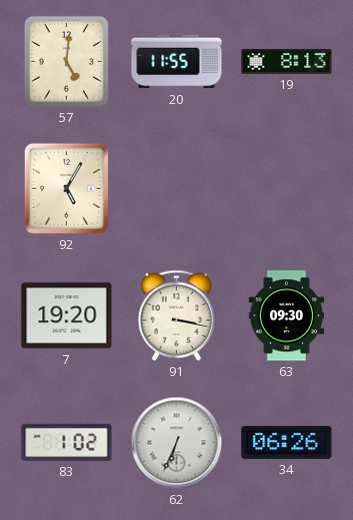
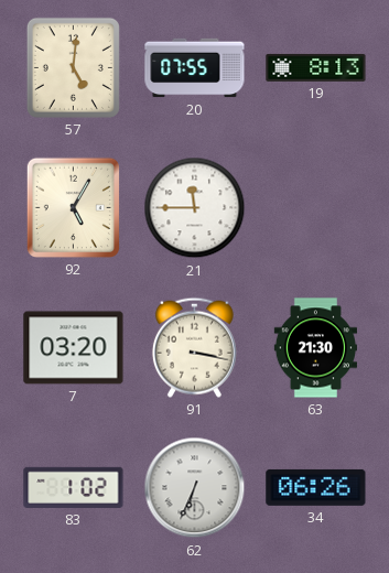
20: 11:55 -> 07:55
21: none -> 11:45
7: 19:20 -> 03:20
63: 09:30 -> 21:30
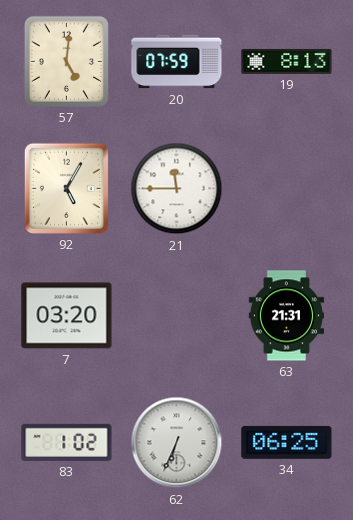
20: 07:55 -> 07:59
91: 3:17 -> none
63: 21:30 -> 21:31
34: 06:26 -> 06:25
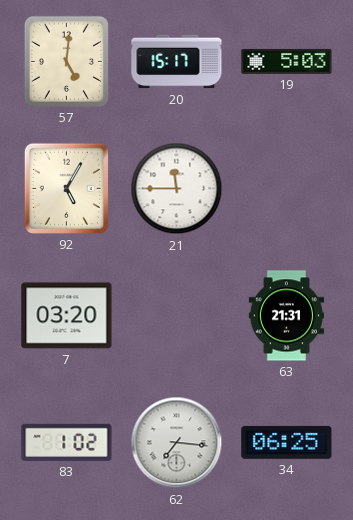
20: 07:59 -> 15:17
19: 8:13 -> 5:03
62: 6:34 -> 7:16
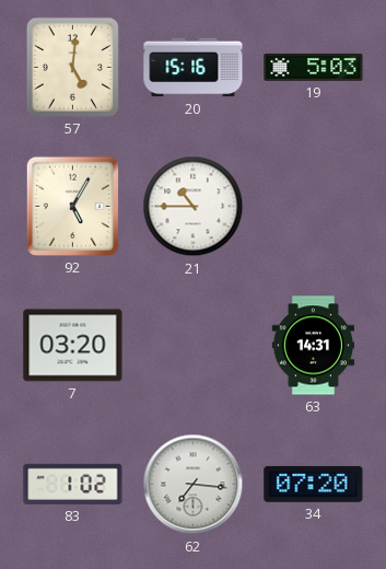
20: 15:17 -> 15:16
21: 11:45 -> 10:45
63: 21:31 -> 14:31
34: 06:25 -> 07:20
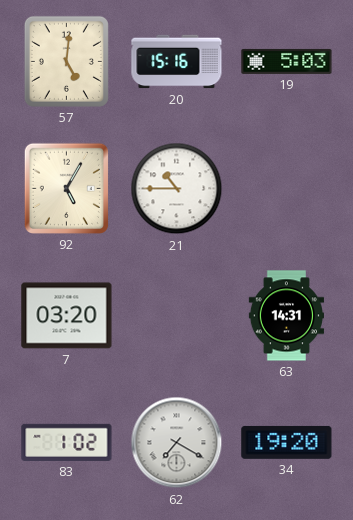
62: 7:16 -> 7:20
34: 07:20 -> 19:20
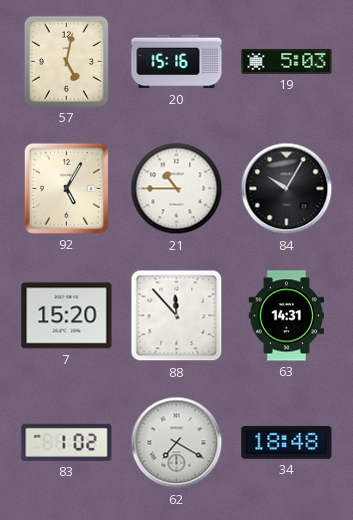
57: 5:01 -> 5:02
84: none -> 10:05
7: 03:20 -> 15:20
88: none -> 11:53
34: 19:20 -> 18:48
